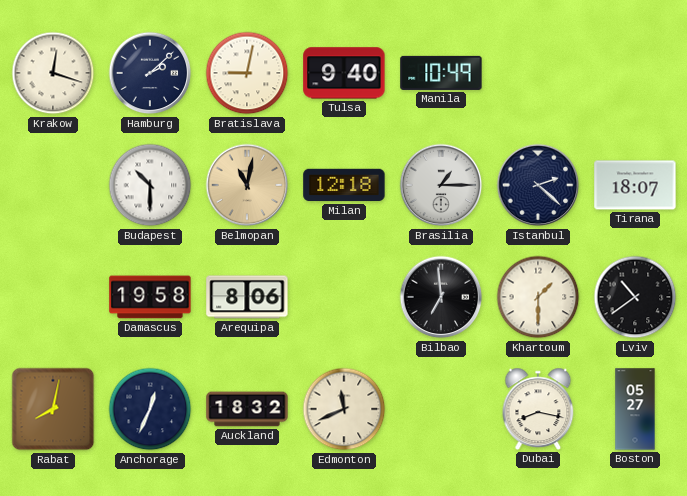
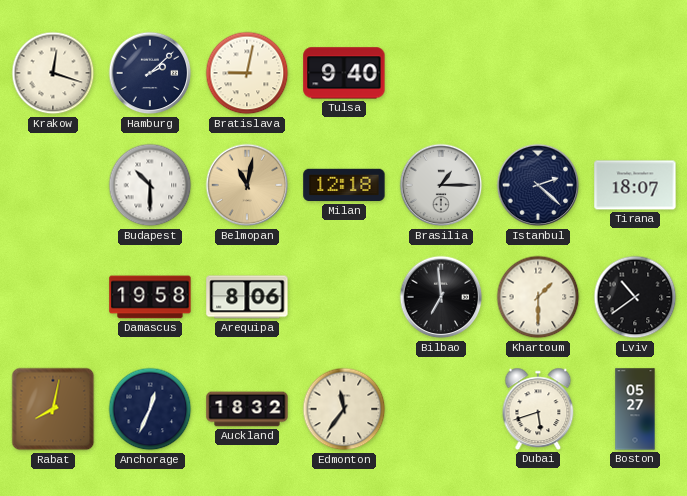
Manila: 10:49 -> none
Edmonton: 11:41 -> 11:36
Dubai: 8:17 -> 5:42
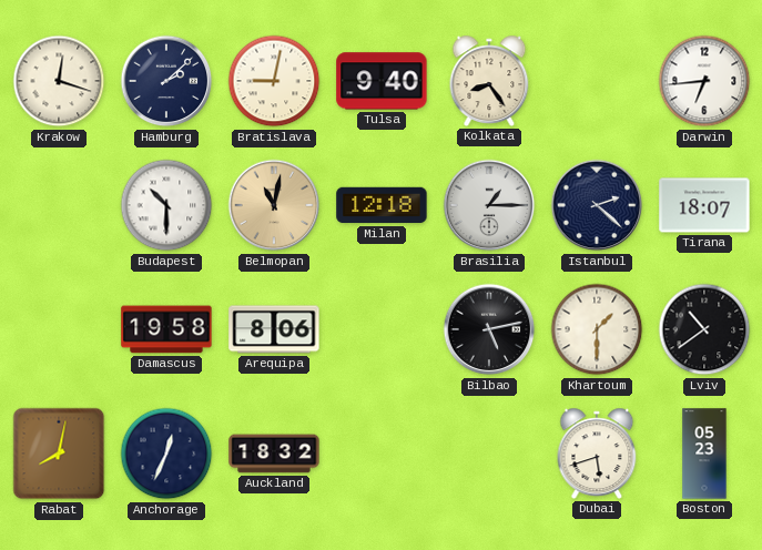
Kolkata: none -> 8:24
Darwin: none -> 6:44
Bilbao: 6:59 -> 5:13
Edmonton: 11:36 -> none
Boston: 05:27 -> 05:23
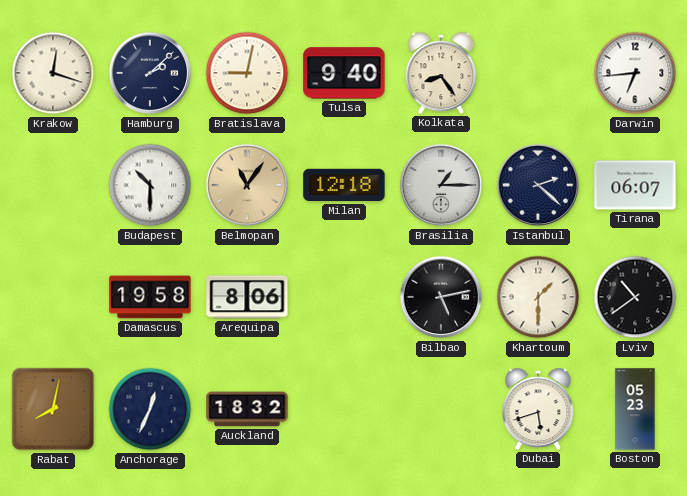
Belmopan: 11:02 -> 11:06
Tirana: 18:07 -> 06:07
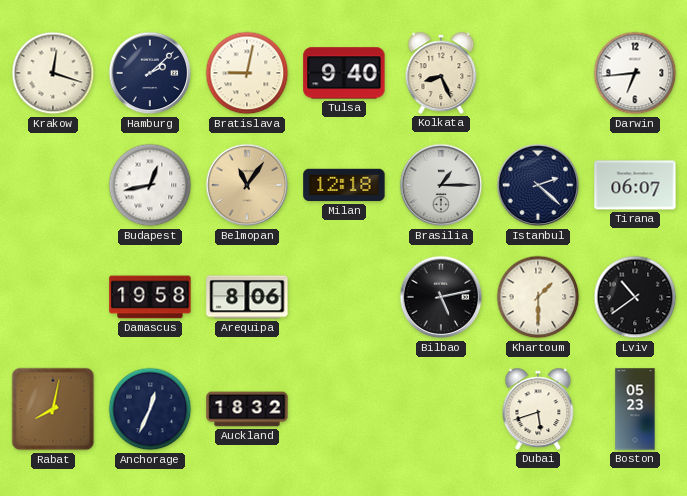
Kolkata: 8:24 -> 8:26
Budapest: 10:30 -> 12:43
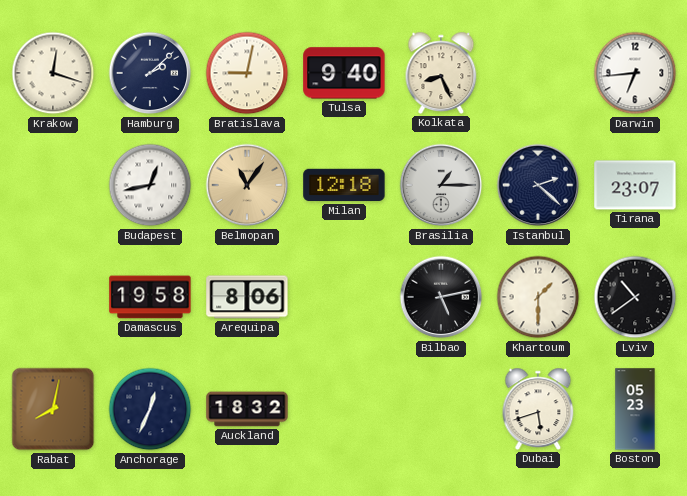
Tirana: 06:07 -> 23:07
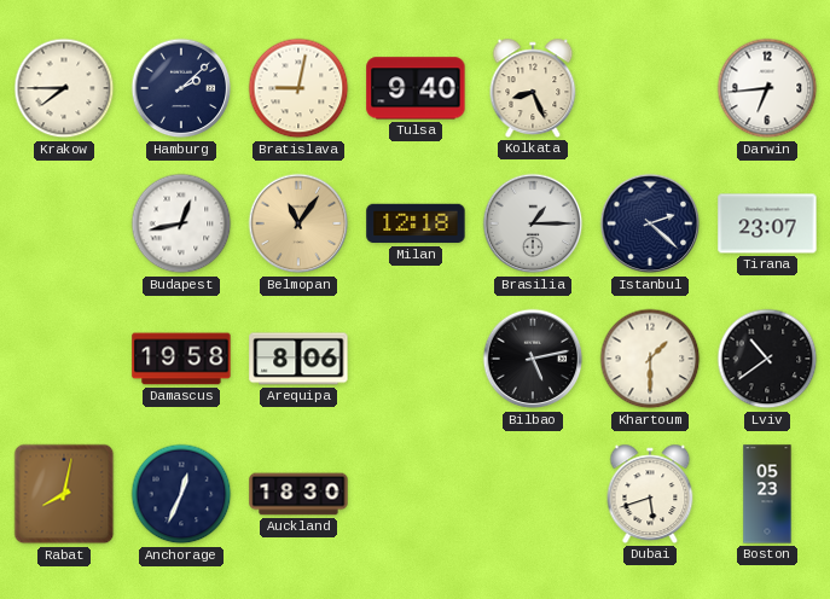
Krakow: 12:18 -> 7:45
Auckland: 18:32 -> 18:30
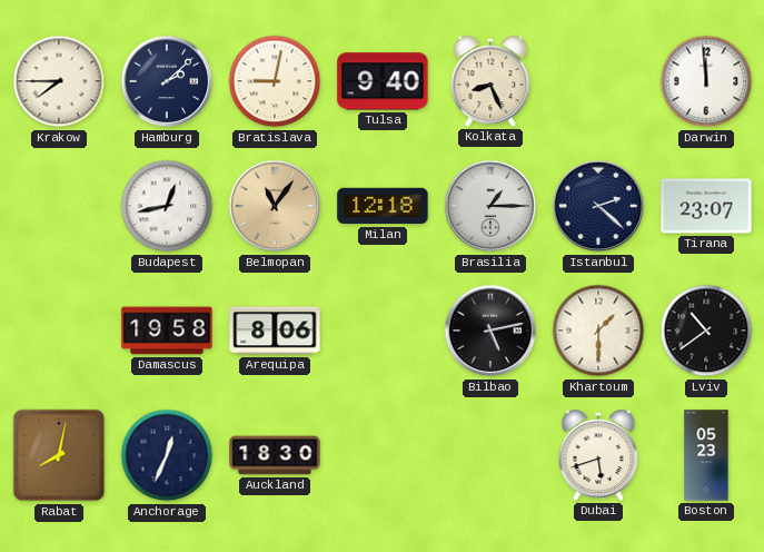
Darwin: 6:44 -> 11:59
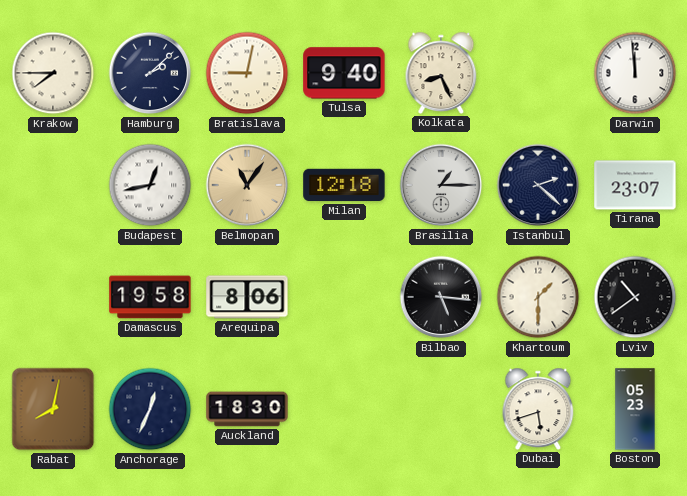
Bilbao: 5:13 -> 5:16
